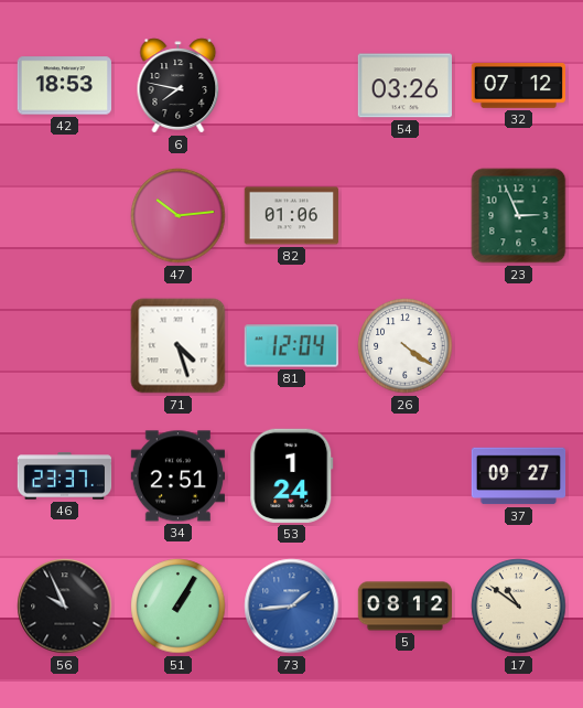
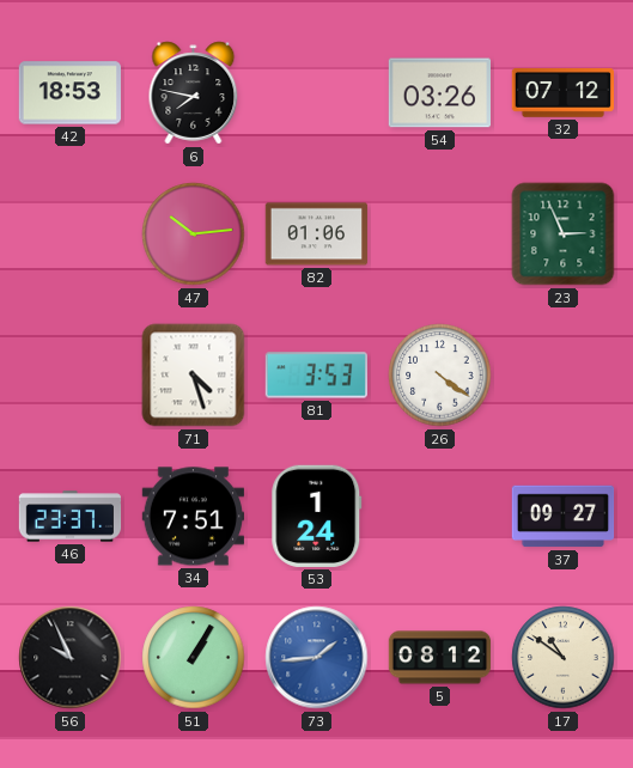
81: 12:04 -> 3:53
34: 2:51 -> 7:51
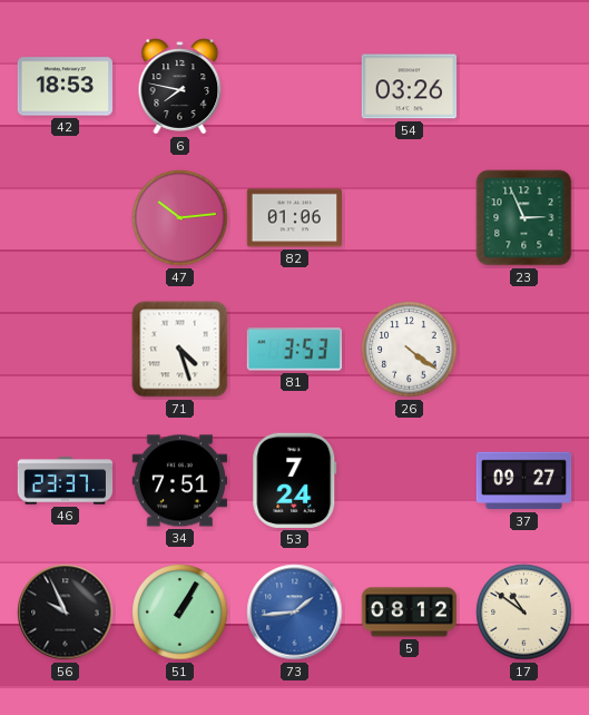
32: 07:12 -> none
53: 1:24 -> 7:24
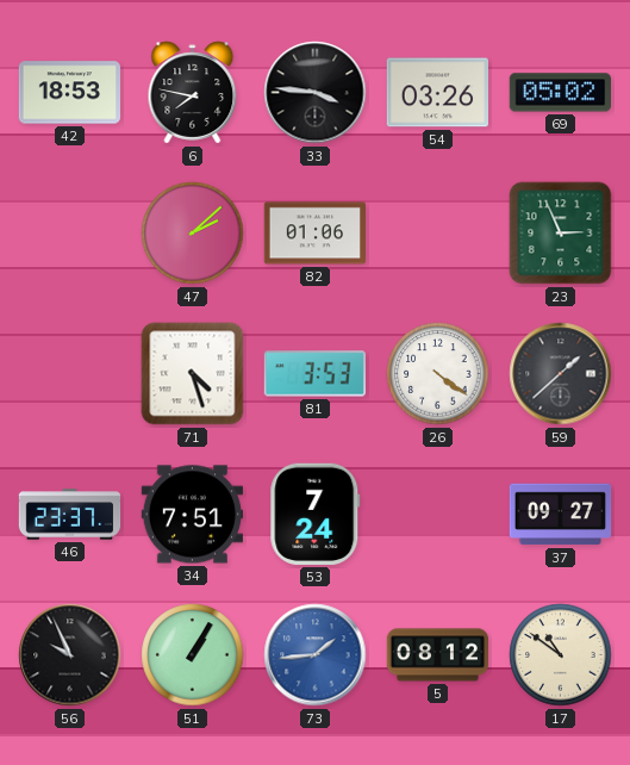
33: none -> 3:46
69: none -> 05:02
47: 10:14 -> 2:08
59: none -> 1:38
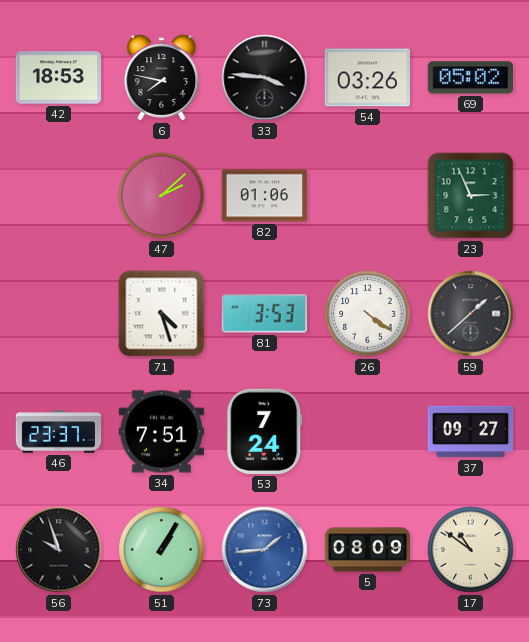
56: 9:56 -> 9:57
5: 08:12 -> 08:09
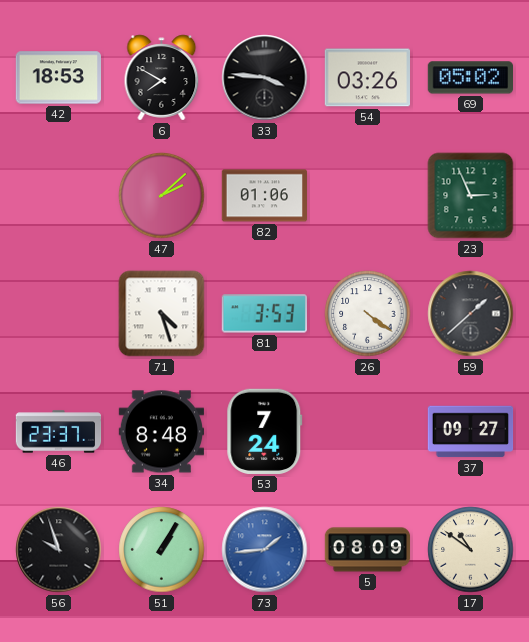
6: 7:47 -> 7:50
34: 7:51 -> 8:48
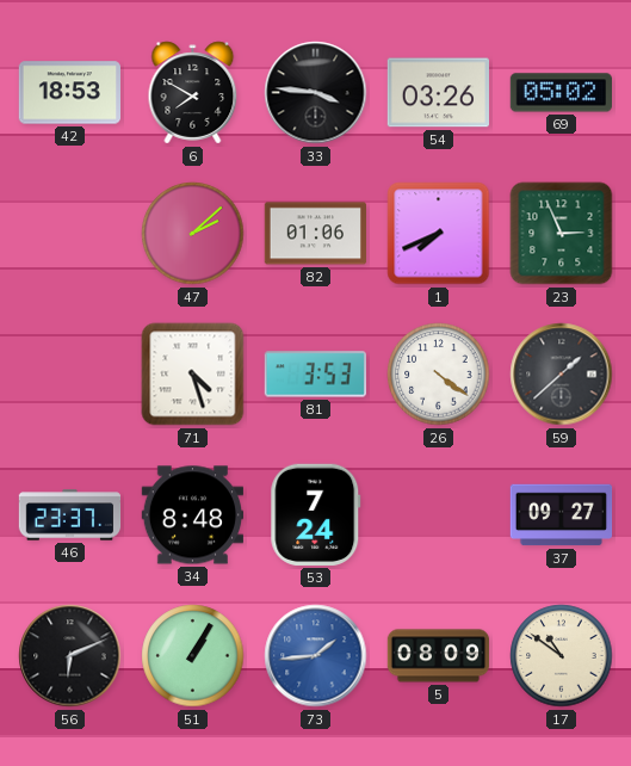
1: none -> 7:41
56: 9:57 -> 6:11
